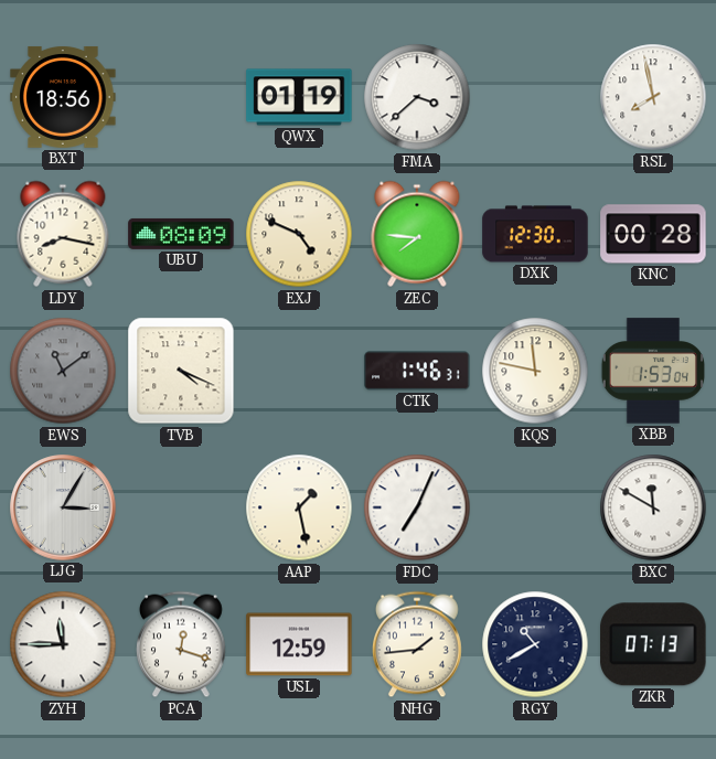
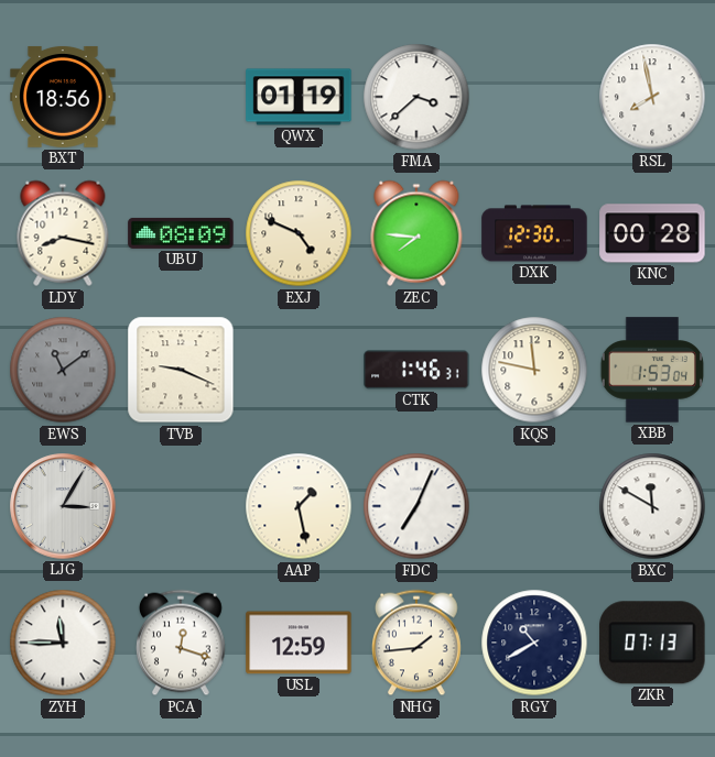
TVB: 4:19 -> 9:19
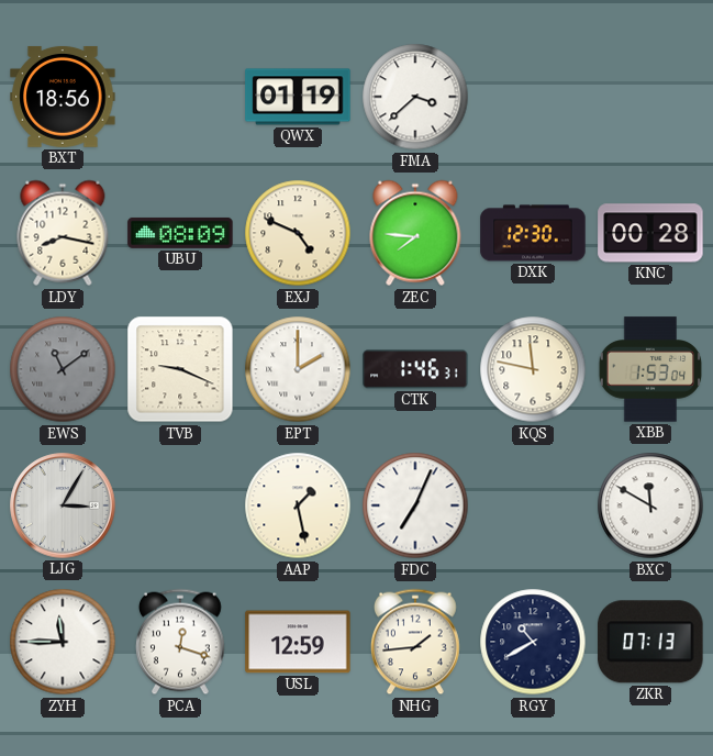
RSL: 7:58 -> none
EPT: none -> 2:00
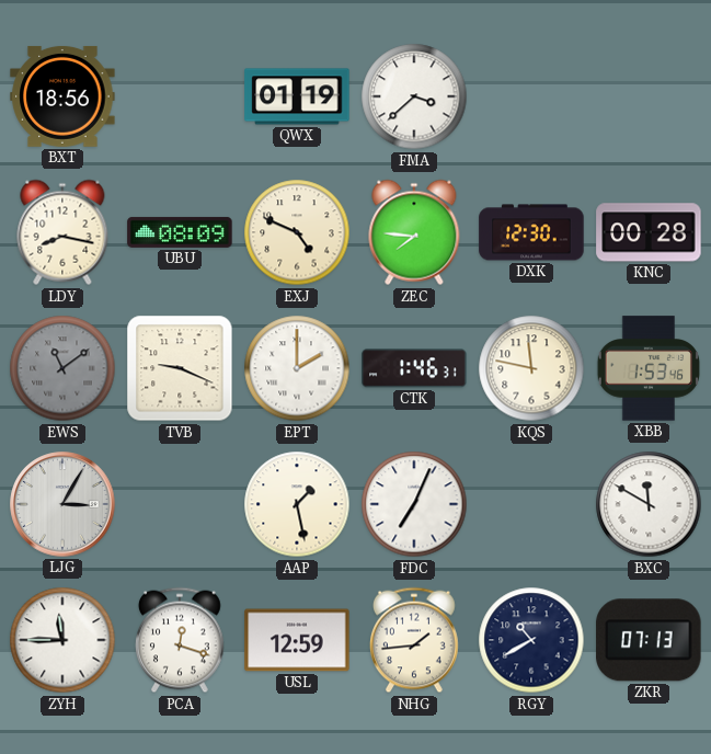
XBB: 1:53:04 -> 1:53:46
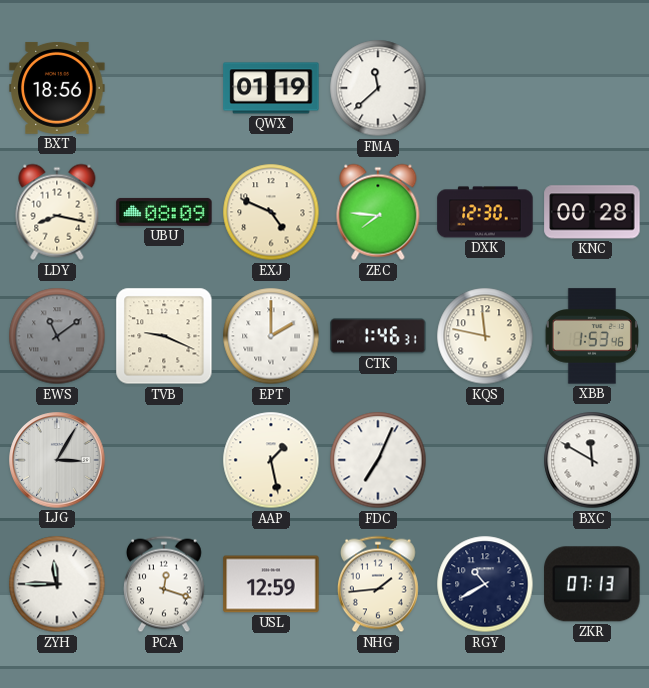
FMA: 3:38 -> 11:38
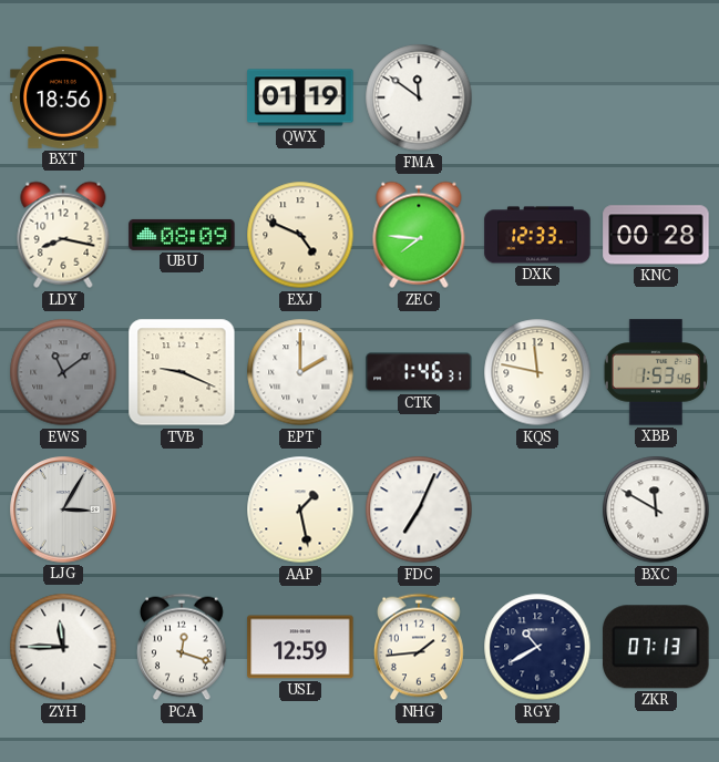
FMA: 11:38 -> 11:51
DXK: 12:30 -> 12:33
